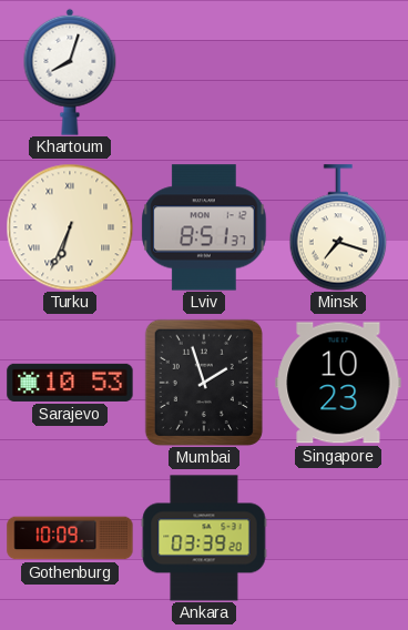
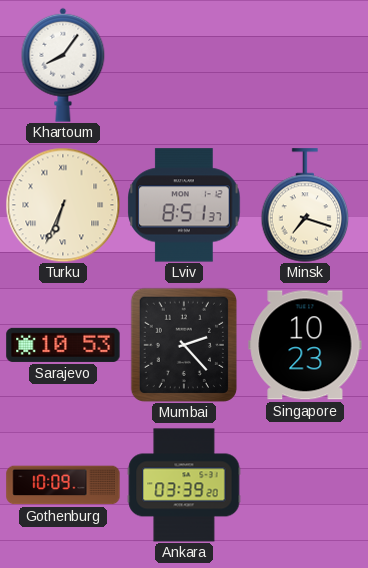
Khartoum: 8:03 -> 8:06
Mumbai: 1:57 -> 2:23
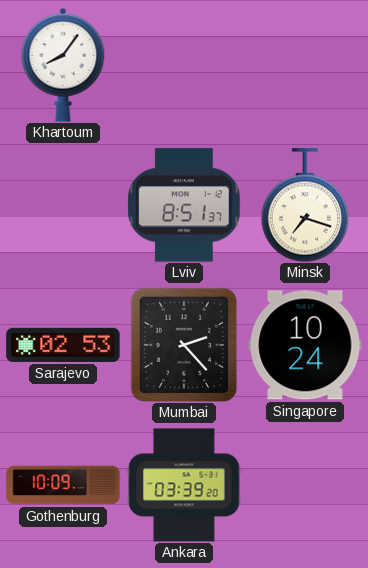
Turku: 6:34 -> none
Sarajevo: 10:53 -> 02:53
Singapore: 10:23 -> 10:24
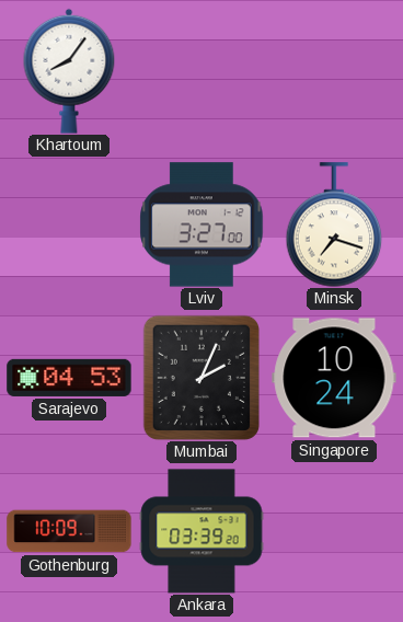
Lviv: 8:51 -> 3:27
Sarajevo: 02:53 -> 04:53
Mumbai: 2:23 -> 2:04
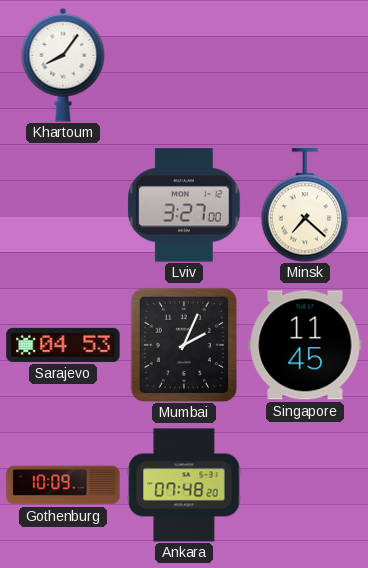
Minsk: 7:18 -> 7:22
Singapore: 10:24 -> 11:45
Ankara: 03:39 -> 07:48
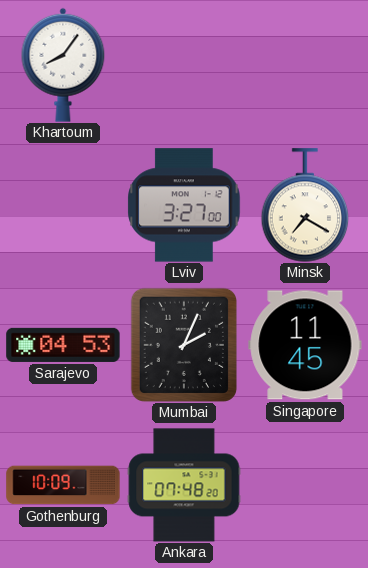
Minsk: 7:22 -> 7:20
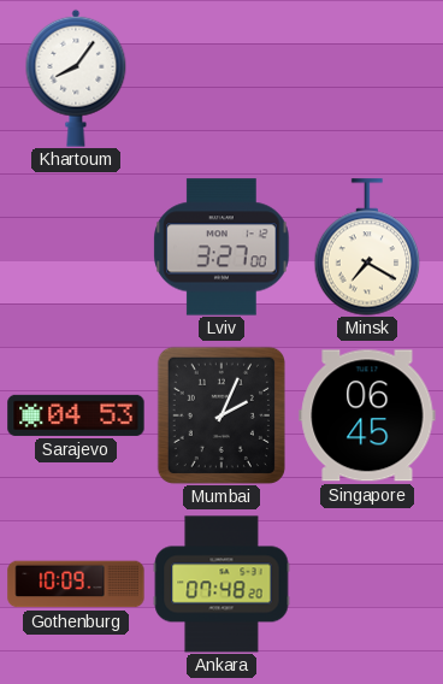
Singapore: 11:45 -> 06:45
